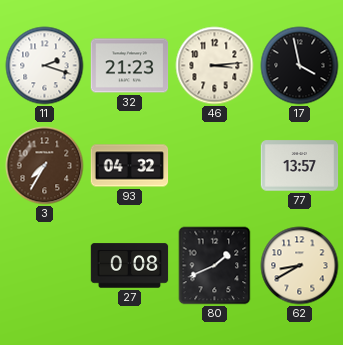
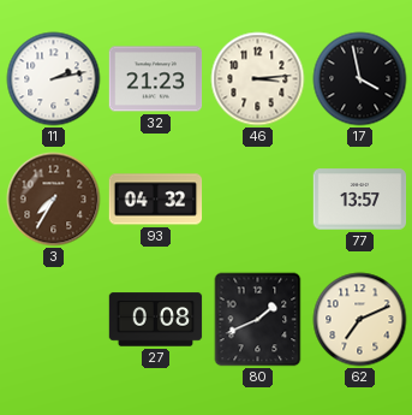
11: 2:18 -> 2:13
62: 8:40 -> 7:11
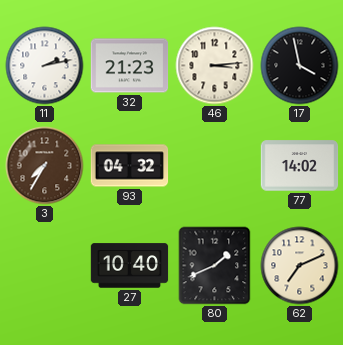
77: 13:57 -> 14:02
27: 0:08 -> 10:40
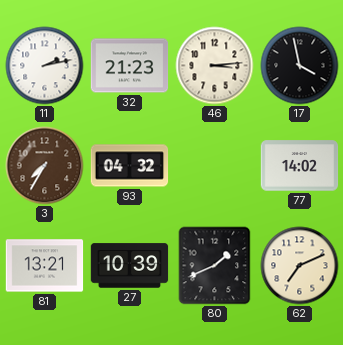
81: none -> 13:21
27: 10:40 -> 10:39
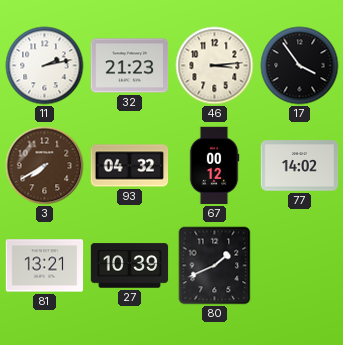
17: 3:58 -> 3:54
3: 7:35 -> 7:40
67: none -> 00:12
62: 7:11 -> none
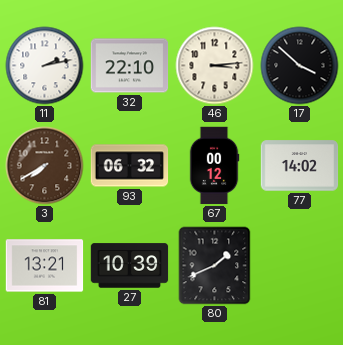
32: 21:23 -> 22:10
17: 3:54 -> 3:52
93: 04:32 -> 06:32
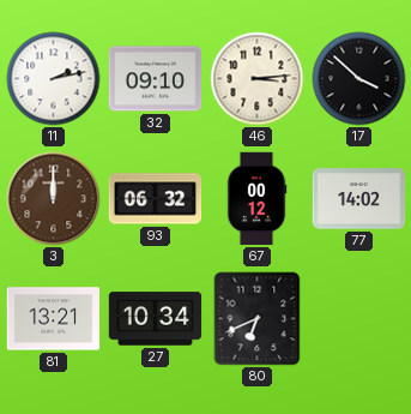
32: 22:10 -> 09:10
3: 7:40 -> 12:00
27: 10:39 -> 10:34
80: 1:41 -> 6:41
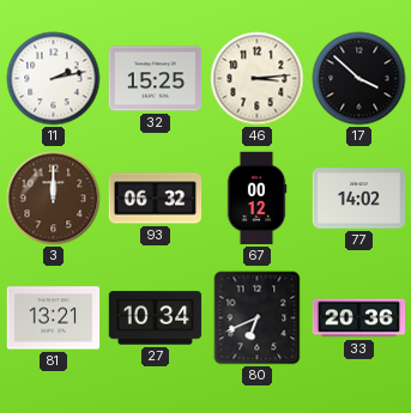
32: 09:10 -> 15:25
33: none -> 20:36
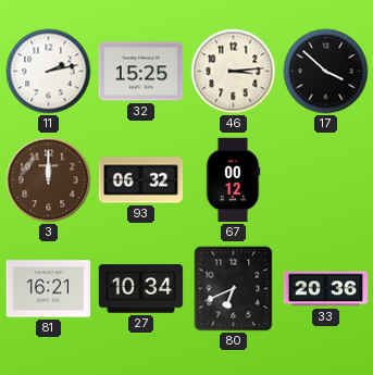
77: 14:02 -> none
81: 13:21 -> 16:21
